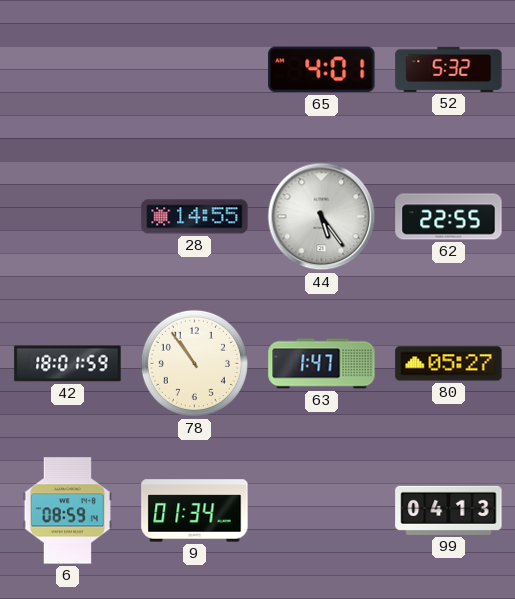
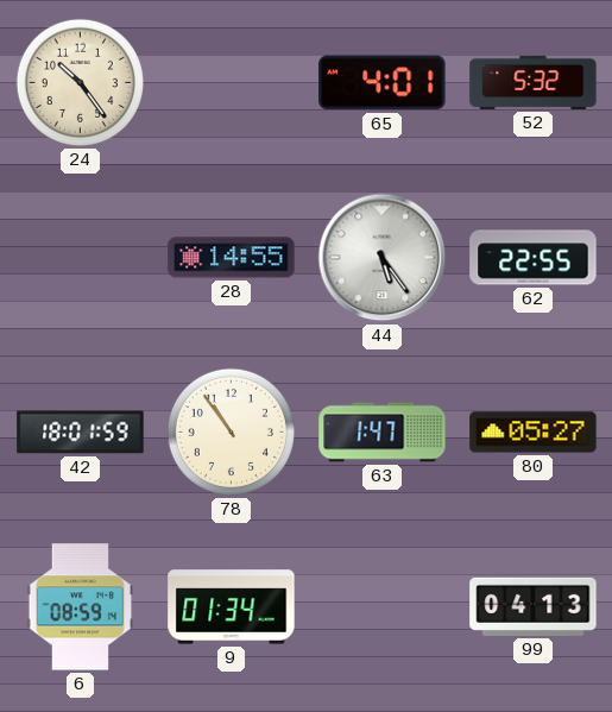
24: none -> 10:24
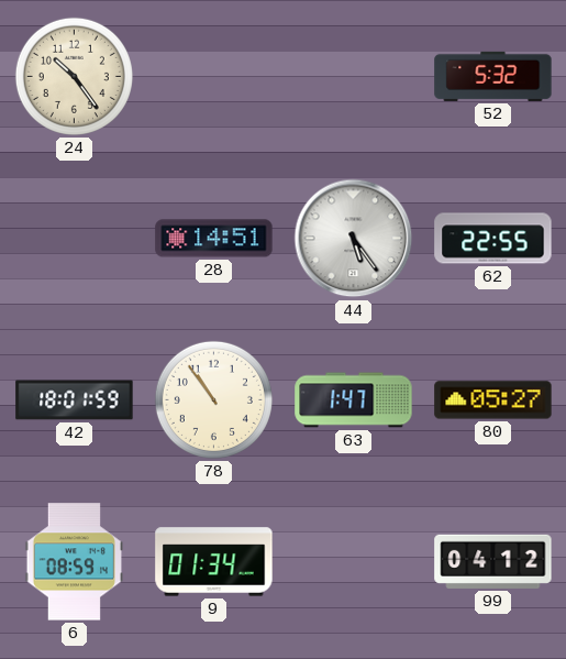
65: 4:01 -> none
28: 14:55 -> 14:51
99: 04:13 -> 04:12
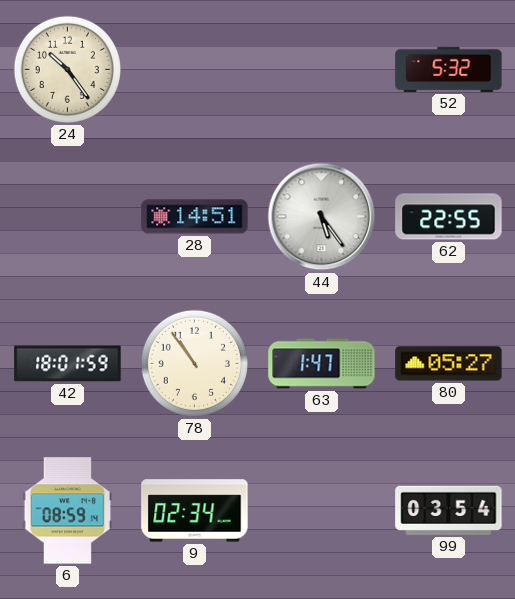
9: 01:34 -> 02:34
99: 04:12 -> 03:54
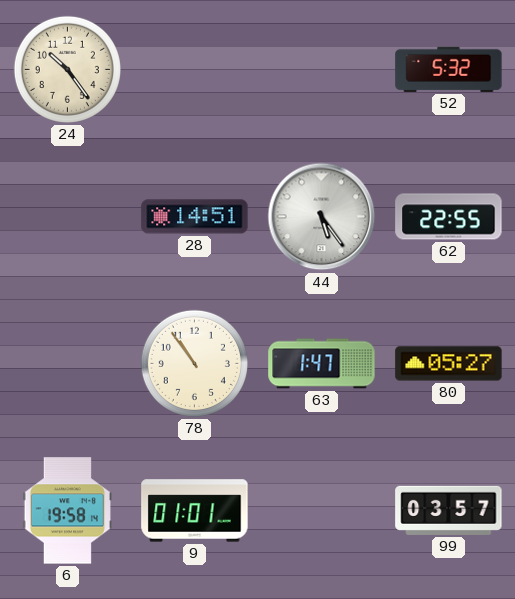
42: 18:01 -> none
6: 08:59 -> 19:58
9: 02:34 -> 01:01
99: 03:54 -> 03:57
